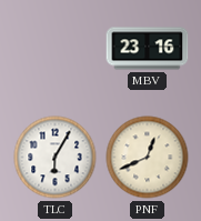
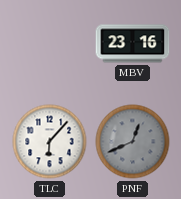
TLC: 6:05 -> 6:07
PNF dial: cream -> grey
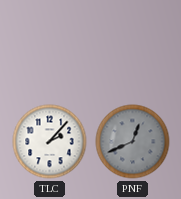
MBV: 23:16 -> none
TLC: 6:07 -> 2:07
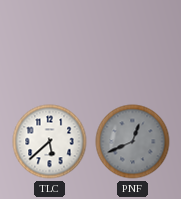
TLC: 2:07 -> 5:38
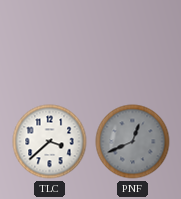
TLC: 5:38 -> 3:38
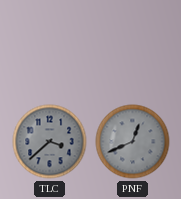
TLC dial: white -> grey
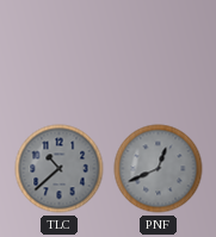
TLC: 3:38 -> 10:38
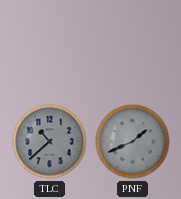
PNF: 12:41 -> 1:41
